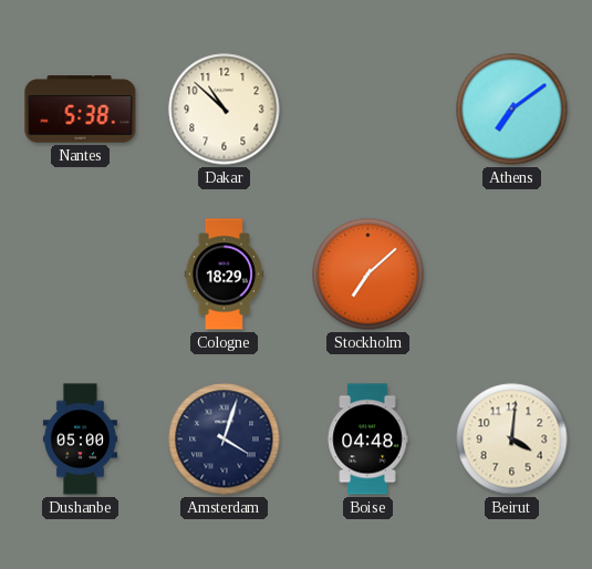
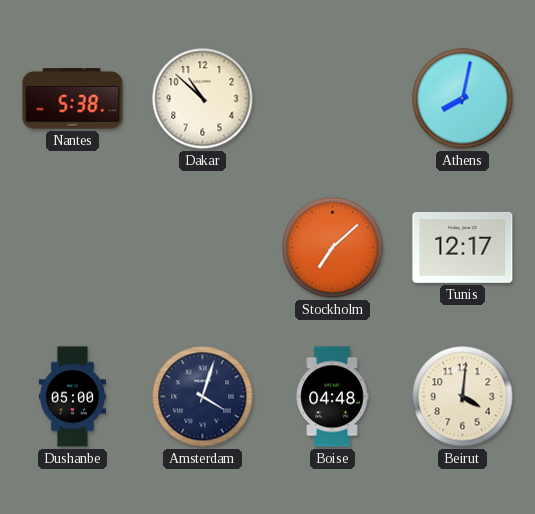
Athens: 7:09 -> 8:02
Cologne: 18:29 -> none
Tunis: none -> 12:17
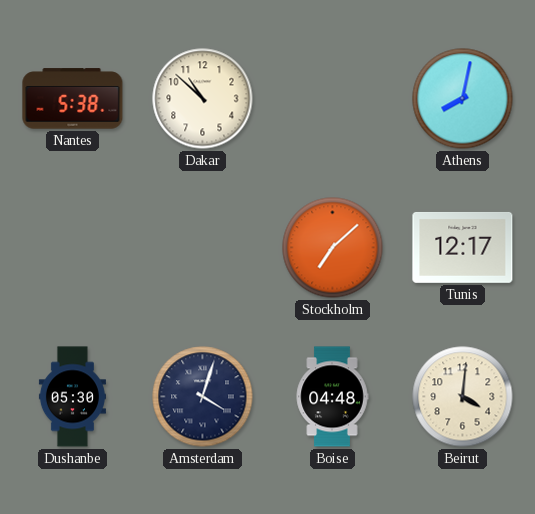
Dushanbe: 05:00 -> 05:30
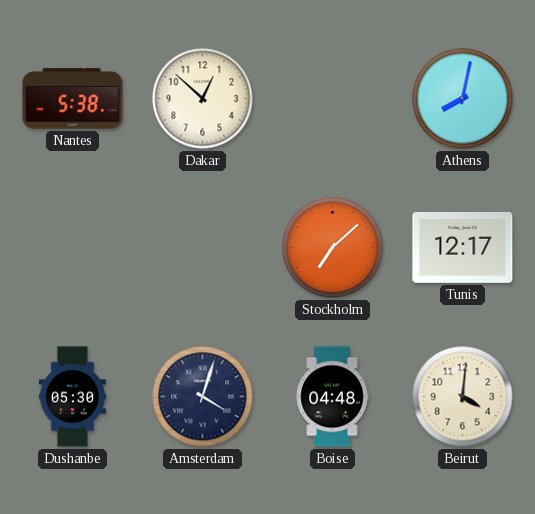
Dakar: 10:52 -> 12:52
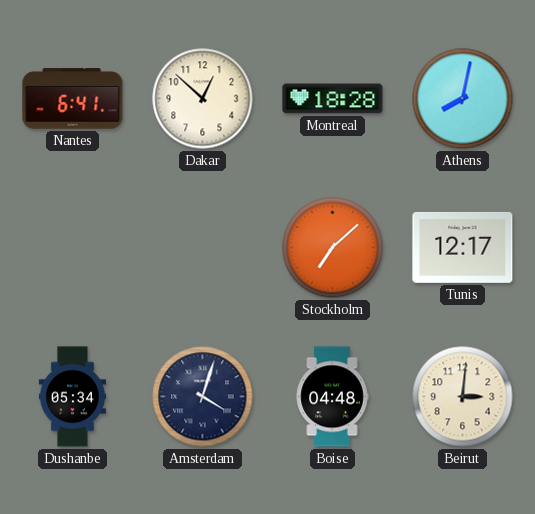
Nantes: 5:38 -> 6:41
Montreal: none -> 18:28
Dushanbe: 05:30 -> 05:34
Beirut: 4:01 -> 3:01
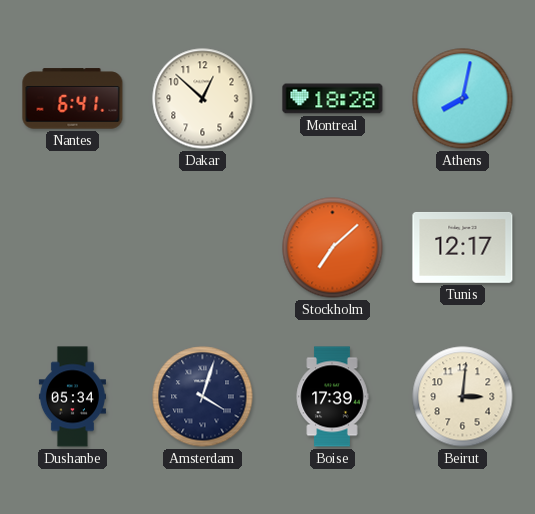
Boise: 04:48 -> 17:39
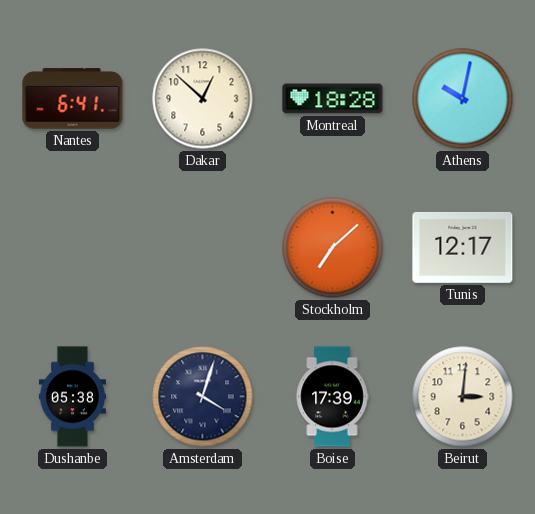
Athens: 8:02 -> 10:02
Dushanbe: 05:34 -> 05:38
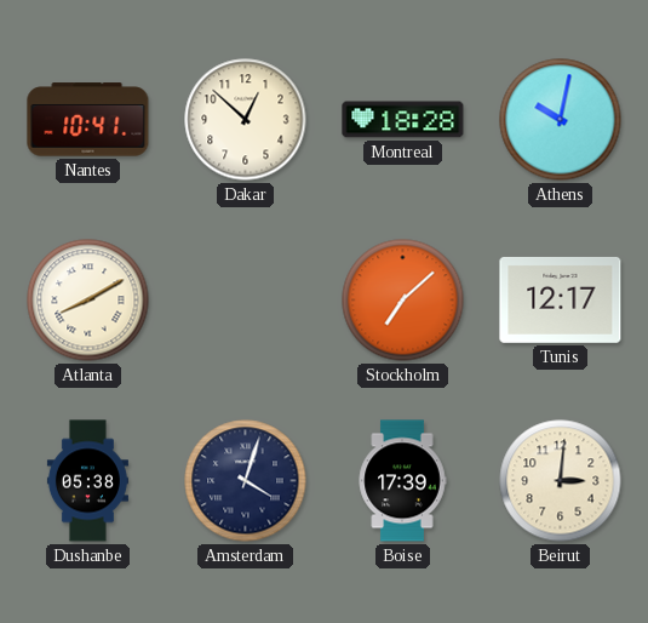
Nantes: 6:41 -> 10:41
Atlanta: none -> 8:10
